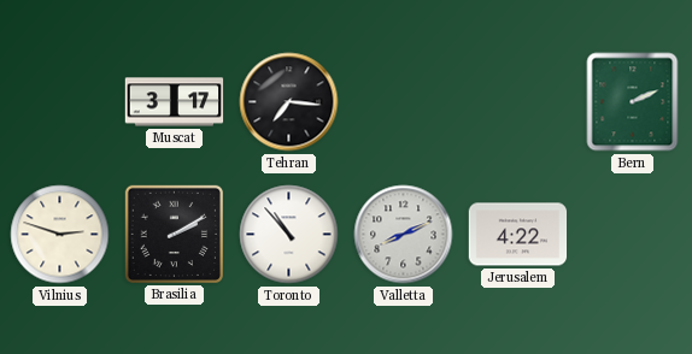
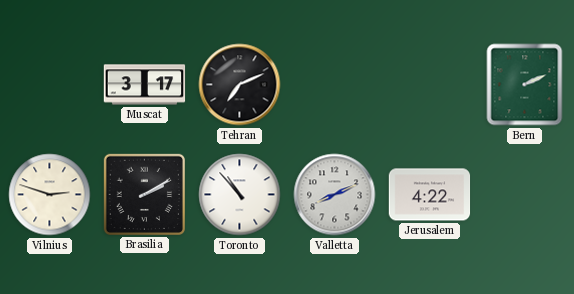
Tehran: 7:16 -> 7:11
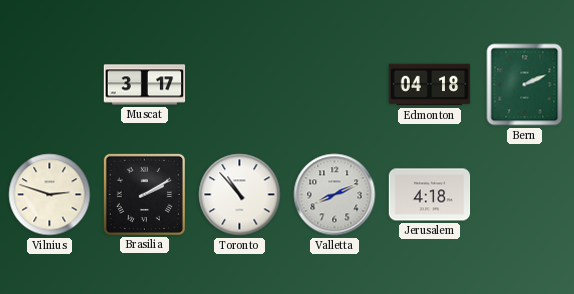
Tehran: 7:11 -> none
Edmonton: none -> 04:18
Jerusalem: 4:22 -> 4:18
